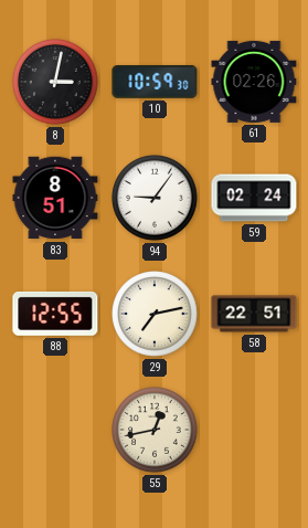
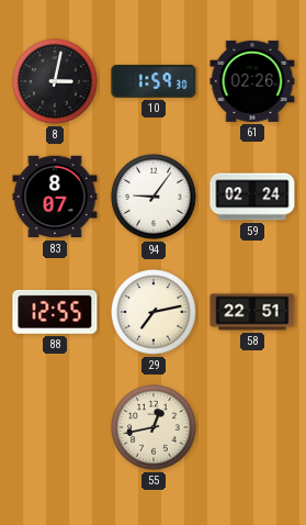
10: 10:59 -> 1:59
83: 8:51 -> 8:07
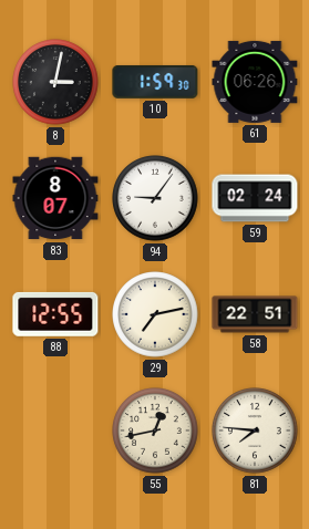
61: 02:26 -> 06:26
81: none -> 7:46
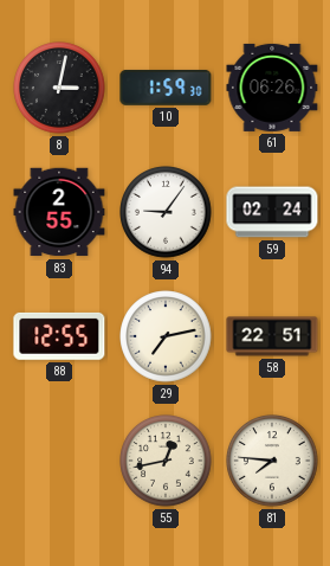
83: 8:07 -> 2:55
